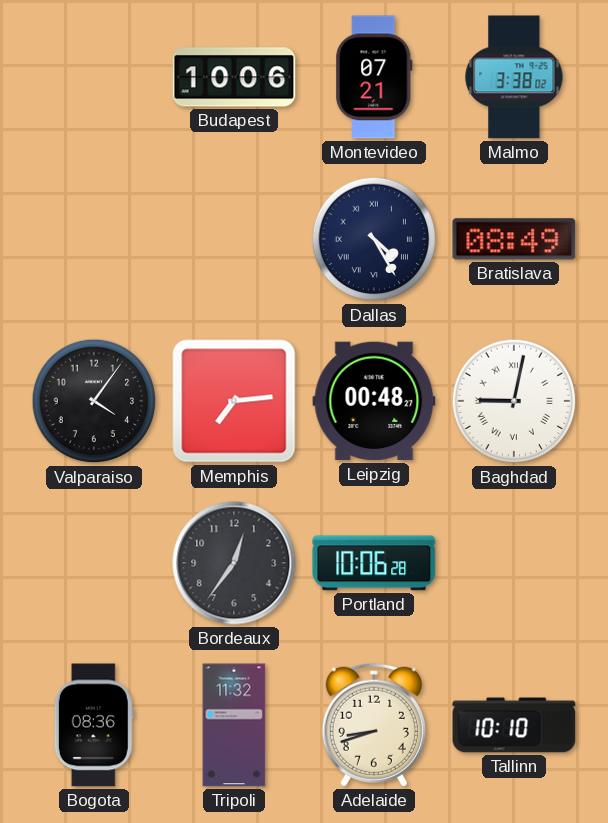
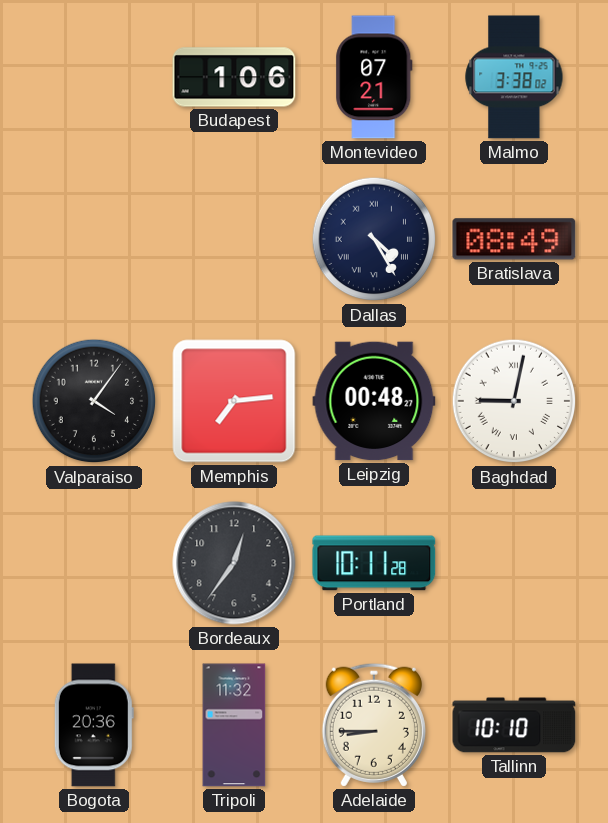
Budapest: 10:06 -> 1:06
Portland: 10:06 -> 10:11
Bogota: 08:36 -> 20:36
Adelaide: 8:42 -> 8:45
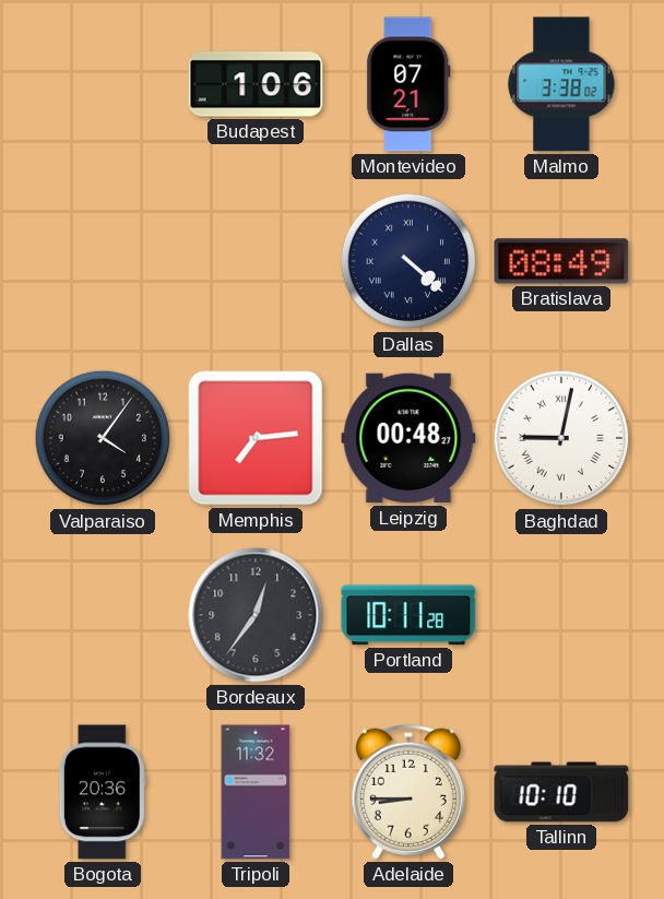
Dallas: 4:25 -> 4:22
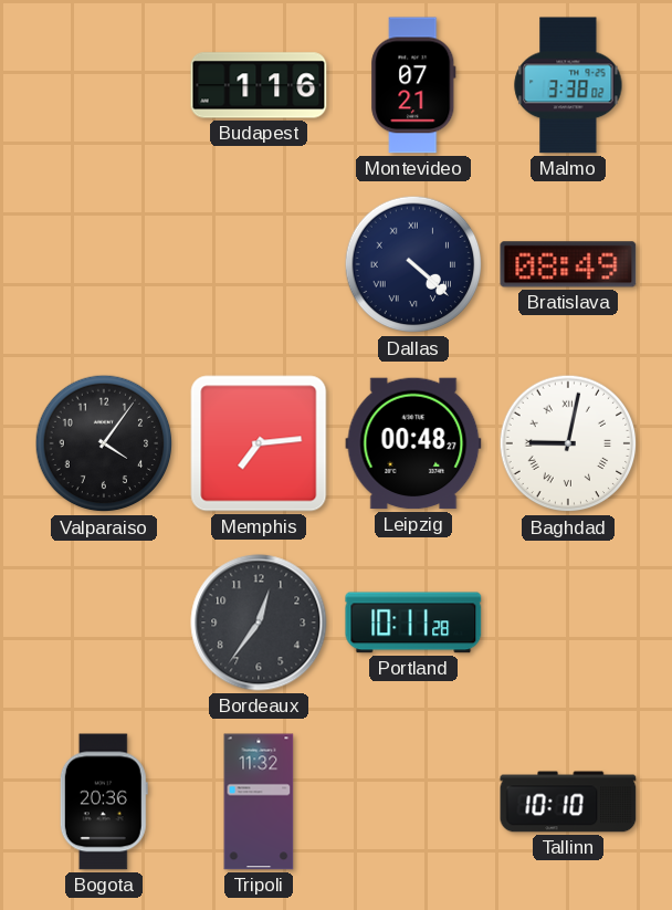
Budapest: 1:06 -> 1:16
Adelaide: 8:45 -> none
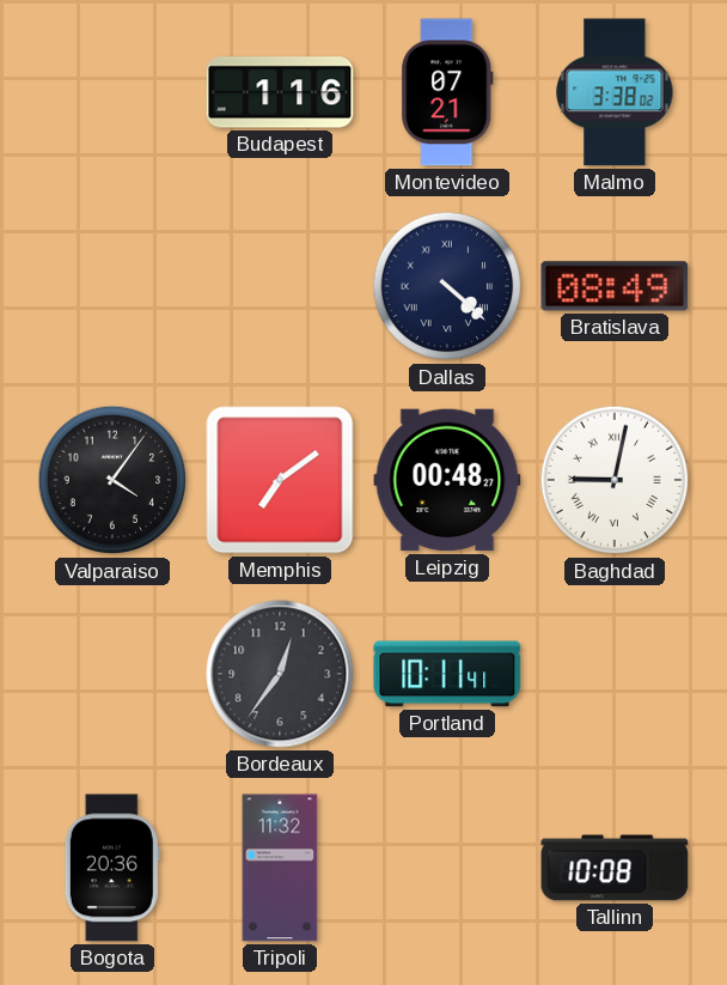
Memphis: 7:14 -> 7:09
Portland: 10:11:28 -> 10:11:41
Tallinn: 10:10 -> 10:08
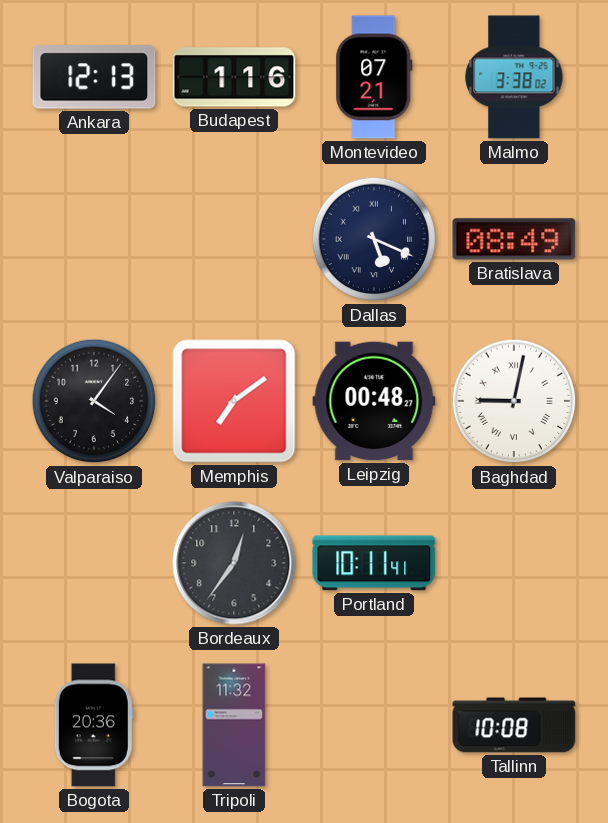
Ankara: none -> 12:13
Dallas: 4:22 -> 5:19
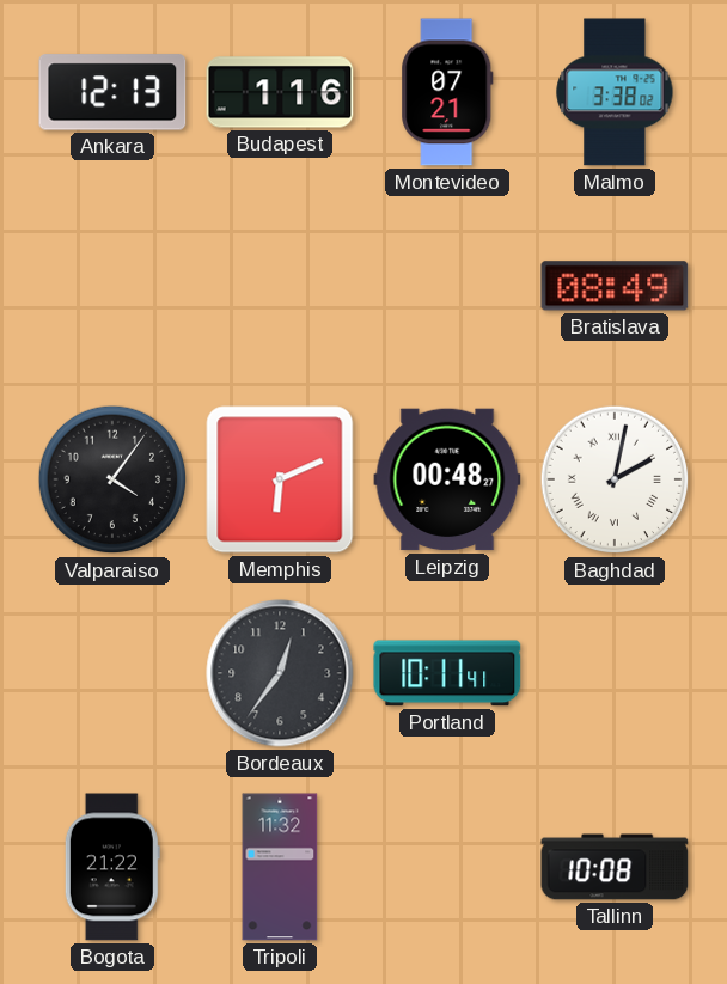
Dallas: 5:19 -> none
Memphis: 7:09 -> 6:11
Baghdad: 9:02 -> 2:02
Bogota: 20:36 -> 21:22
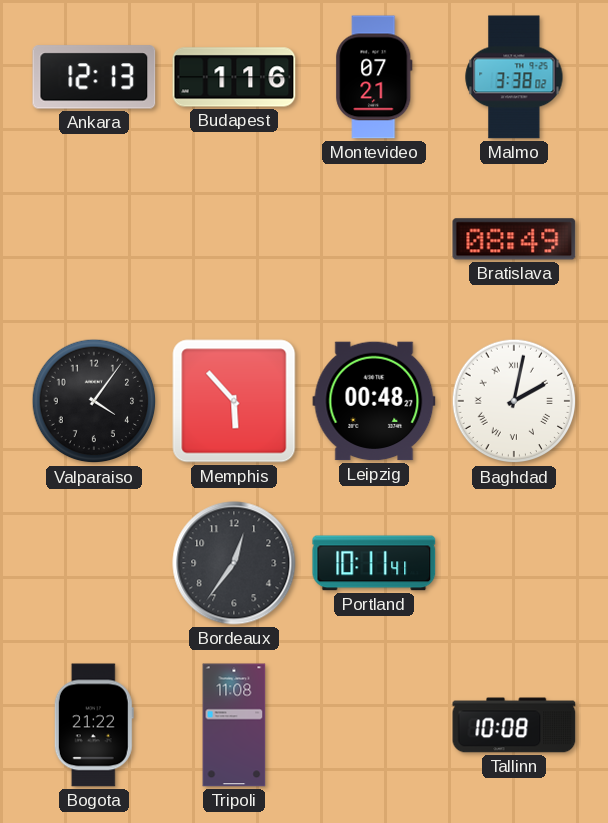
Memphis: 6:11 -> 5:53
Tripoli: 11:32 -> 11:08
